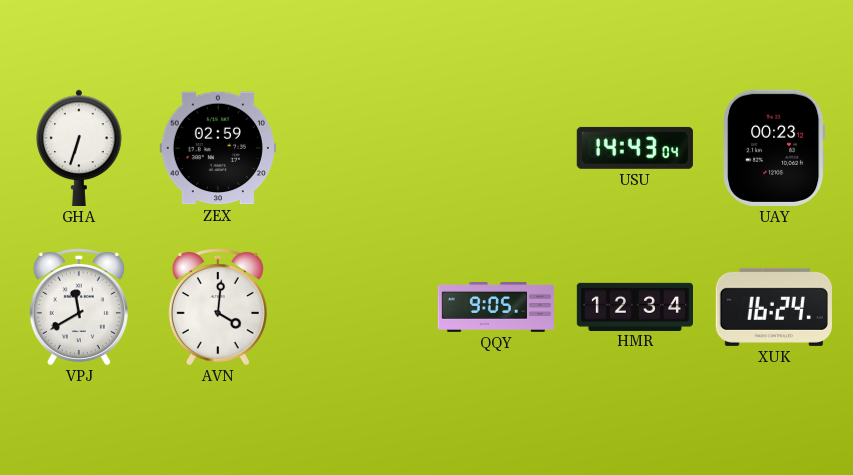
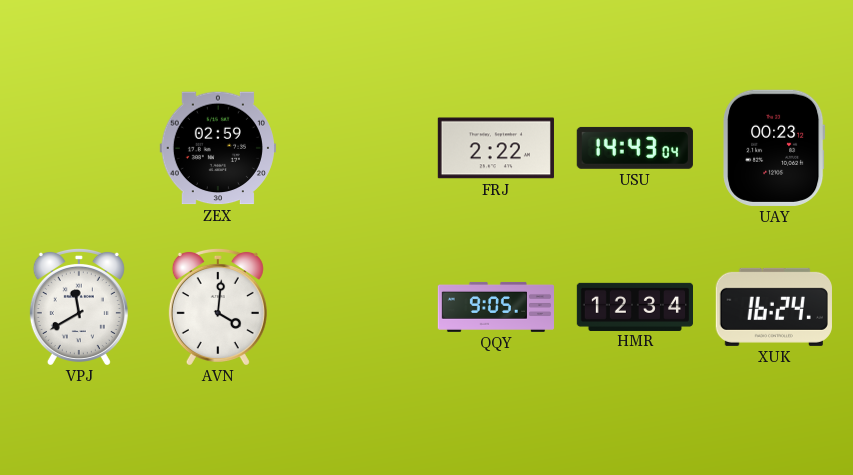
GHA: 6:33 -> none
FRJ: none -> 2:22
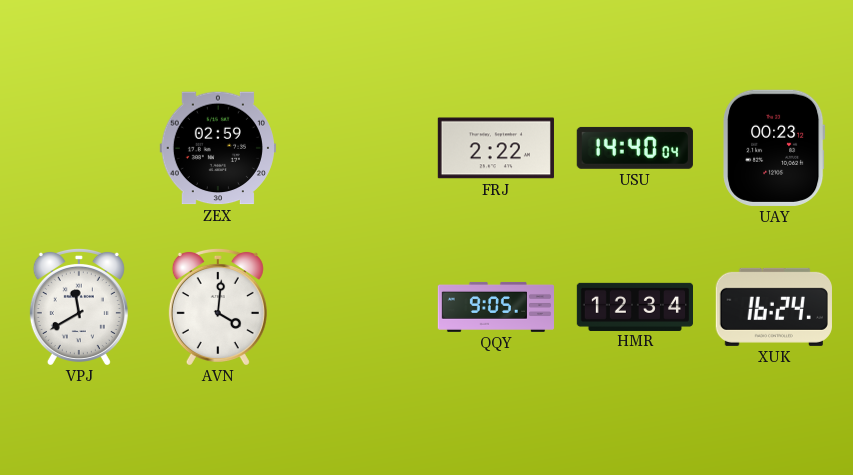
USU: 14:43 -> 14:40
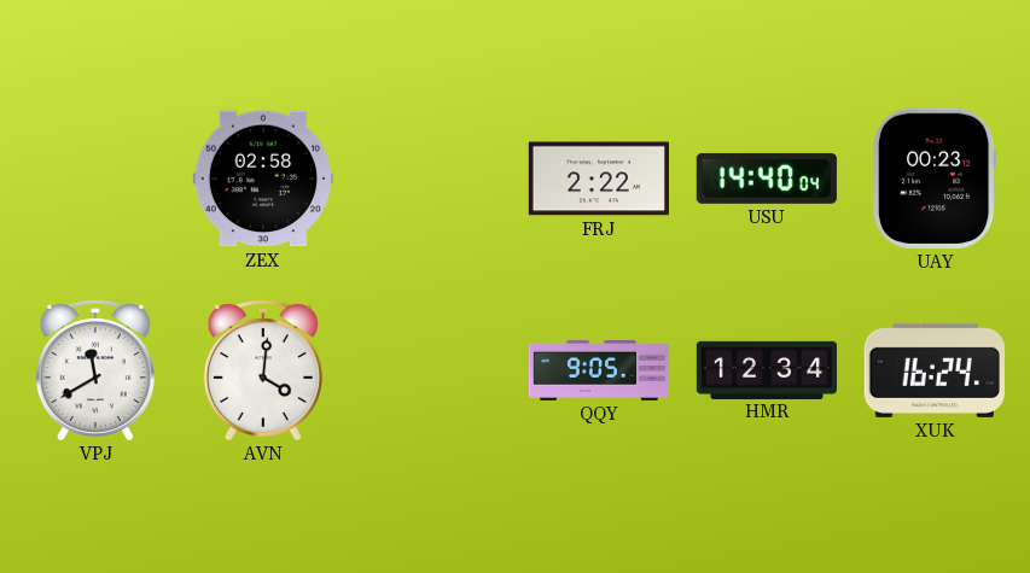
ZEX: 02:59 -> 02:58
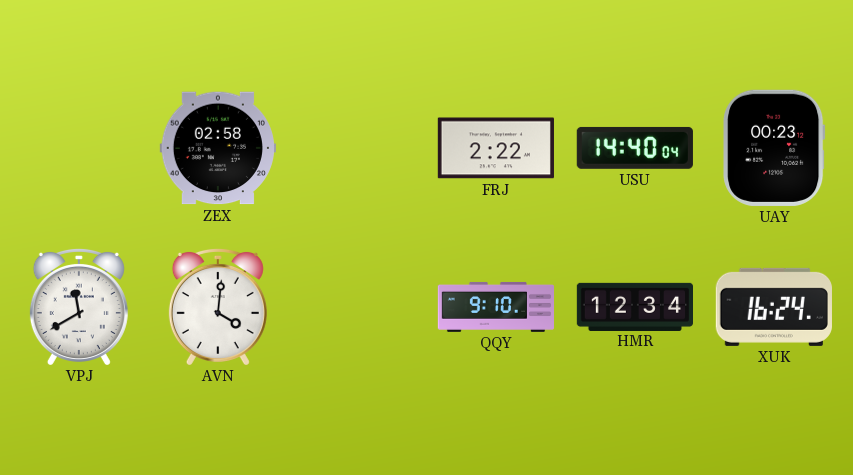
QQY: 9:05 -> 9:10
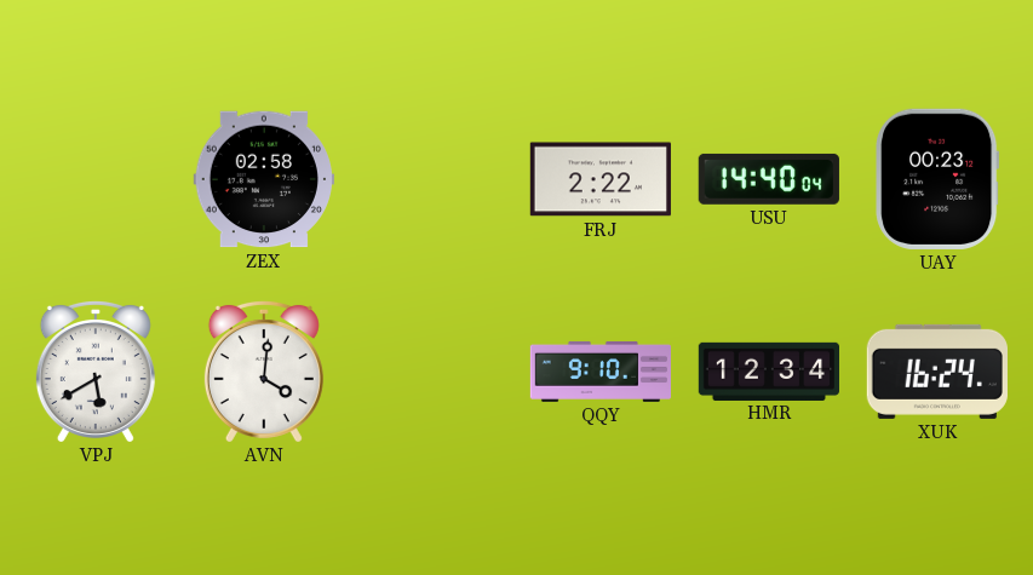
VPJ: 11:40 -> 5:40
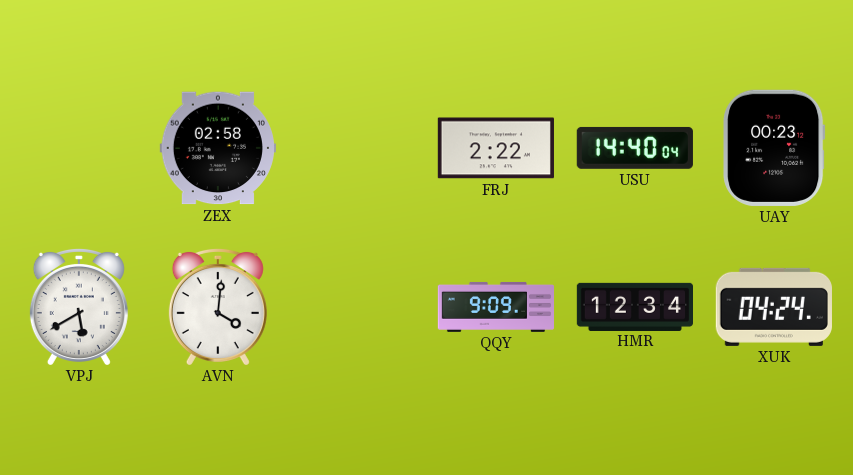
QQY: 9:10 -> 9:09
XUK: 16:24 -> 04:24
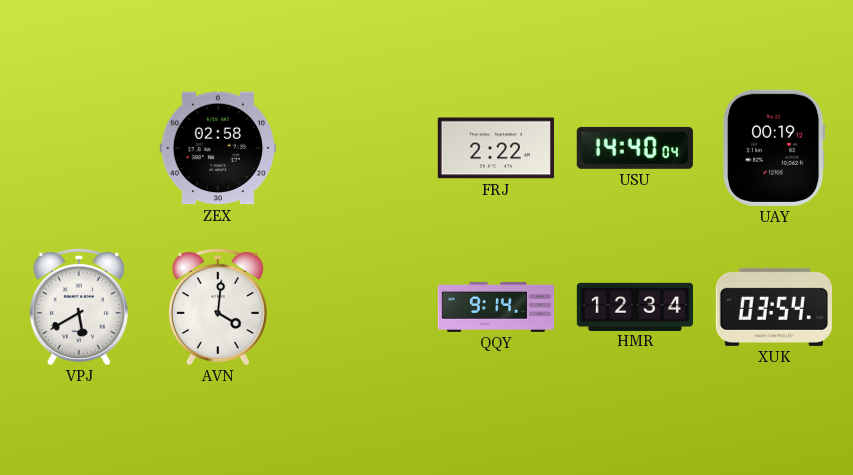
UAY: 00:23 -> 00:19
QQY: 9:09 -> 9:14
XUK: 04:24 -> 03:54
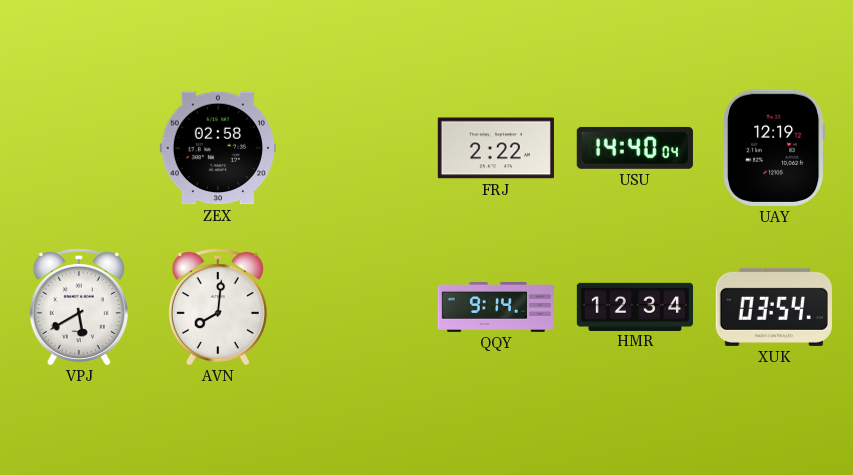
UAY: 00:19 -> 12:19
AVN: 4:01 -> 8:01
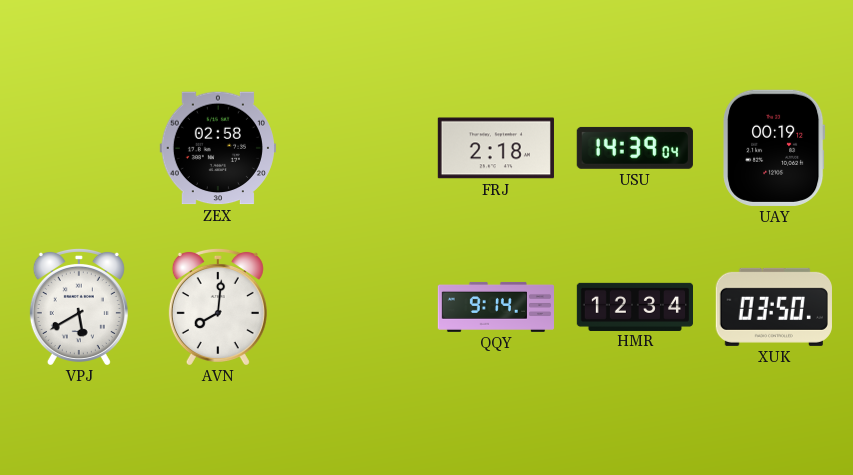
FRJ: 2:22 -> 2:18
USU: 14:40 -> 14:39
UAY: 12:19 -> 00:19
XUK: 03:54 -> 03:50
